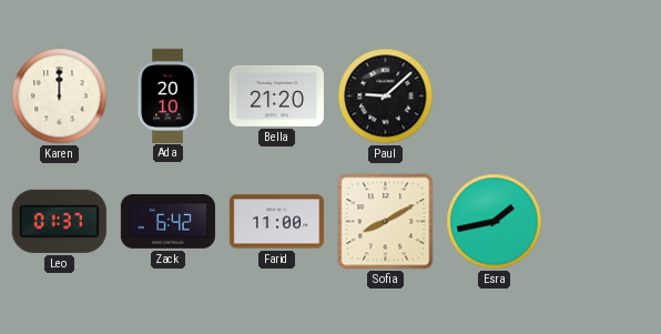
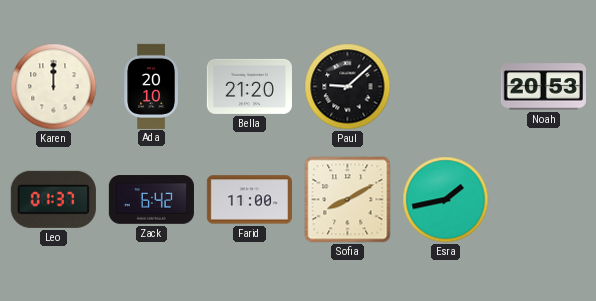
Noah: none -> 20:53
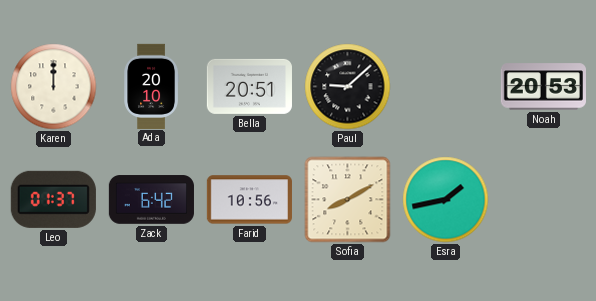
Bella: 21:20 -> 20:51
Farid: 11:00 -> 10:56
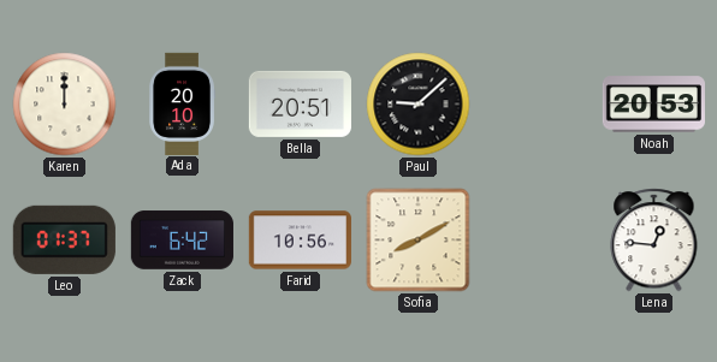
Esra: 1:43 -> none
Lena: none -> 12:46
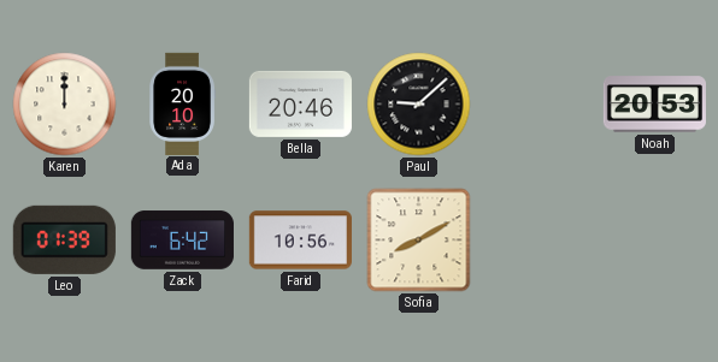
Bella: 20:51 -> 20:46
Leo: 01:37 -> 01:39
Lena: 12:46 -> none
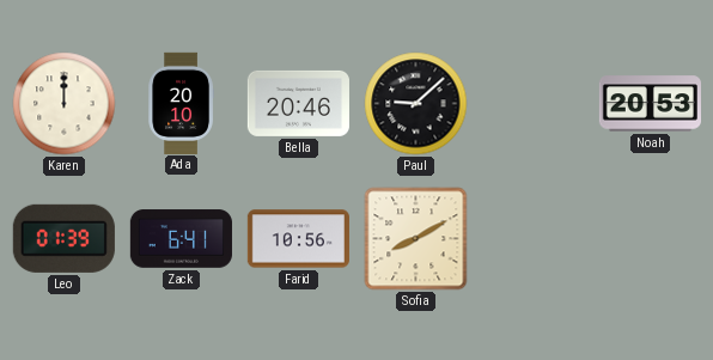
Zack: 6:42 -> 6:41
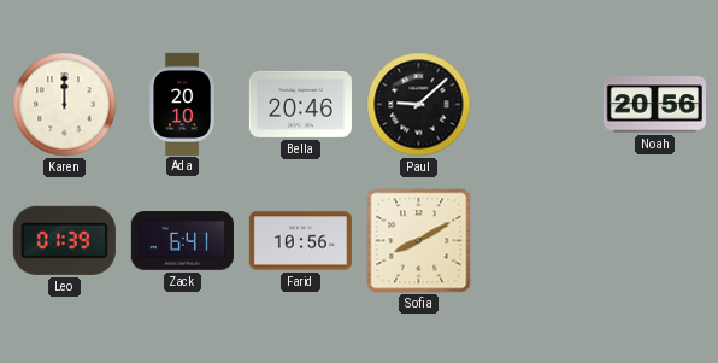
Noah: 20:53 -> 20:56
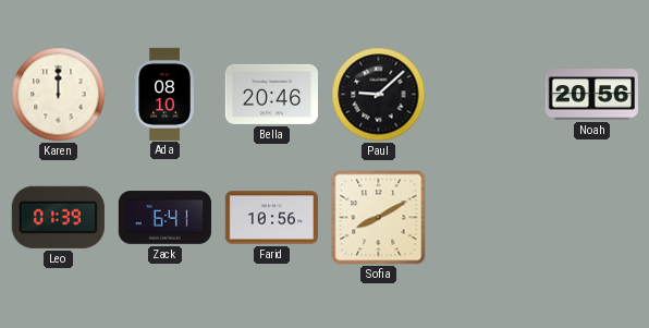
Ada: 20:10 -> 08:10
